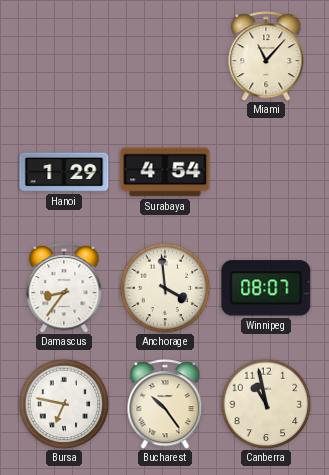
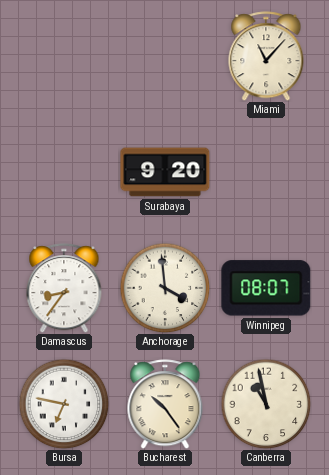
Hanoi: 1:29 -> none
Surabaya: 4:54 -> 9:20
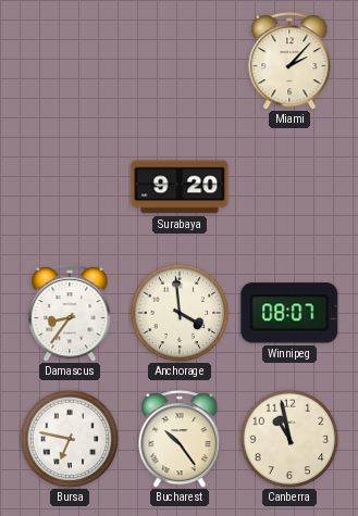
Miami: 11:07 -> 2:07
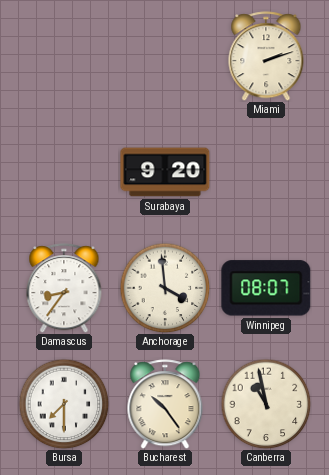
Miami: 2:07 -> 2:12
Bursa: 6:47 -> 7:30
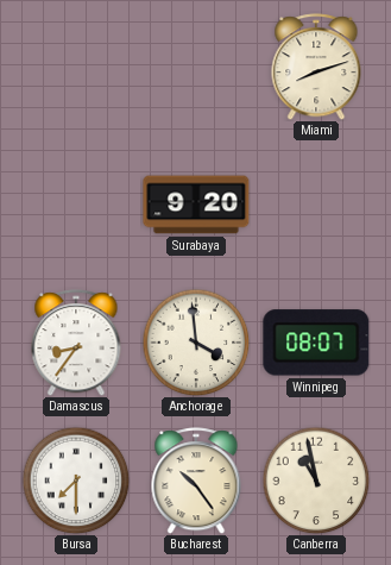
Miami: 2:12 -> 8:12
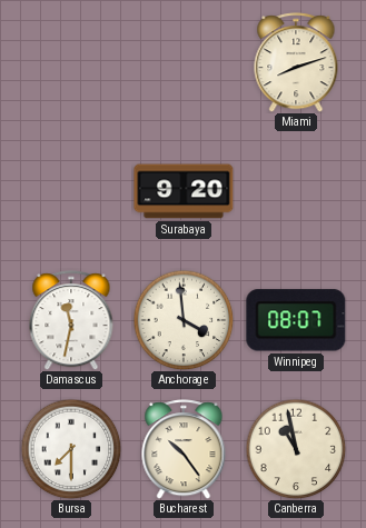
Damascus: 8:36 -> 11:32
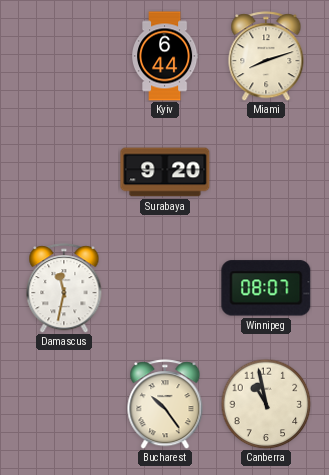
Kyiv: none -> 6:44
Anchorage: 3:59 -> none
Bursa: 7:30 -> none
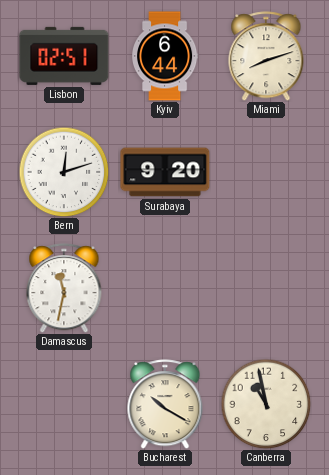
Lisbon: none -> 02:51
Bern: none -> 12:12
Winnipeg: 08:07 -> none
Bucharest: 10:24 -> 10:20
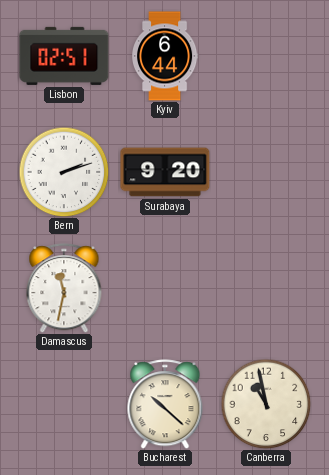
Miami: 8:12 -> none
Bern: 12:12 -> 2:12
Bucharest: 10:20 -> 10:22
